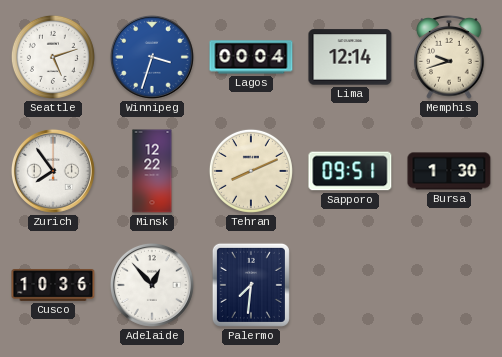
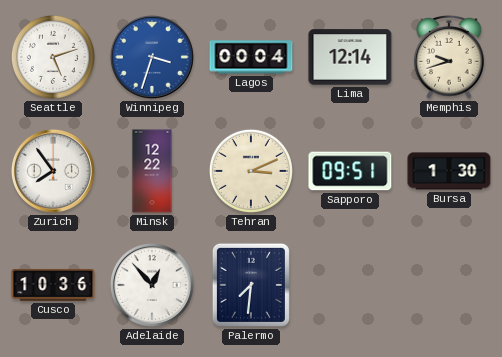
Tehran: 8:11 -> 3:11
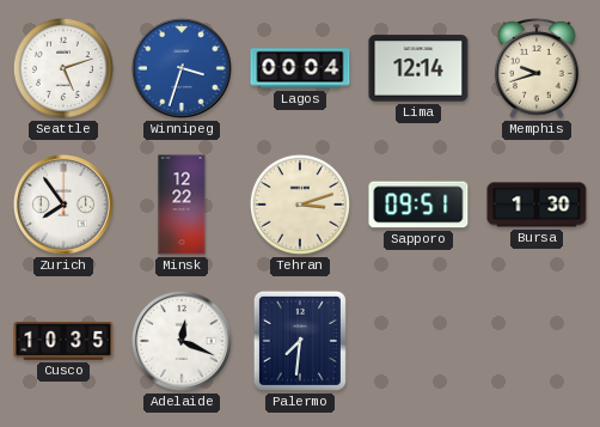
Tehran: 3:11 -> 3:12
Cusco: 10:36 -> 10:35
Adelaide: 12:53 -> 12:19
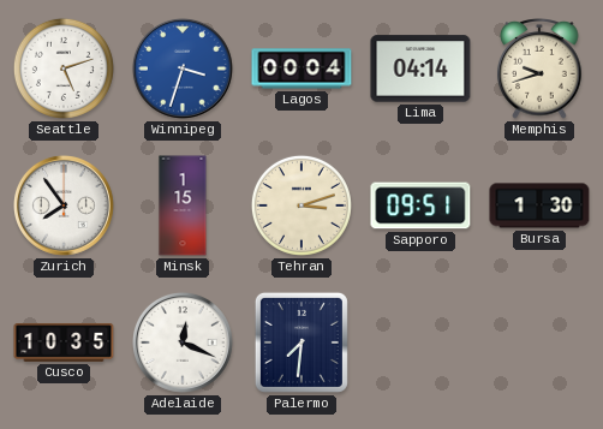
Lima: 12:14 -> 04:14
Minsk: 12:22 -> 1:15
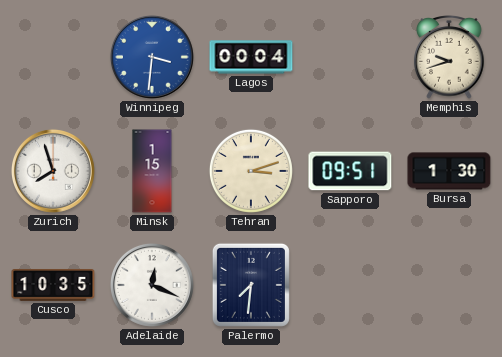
Seattle: 5:12 -> none
Winnipeg: 3:33 -> 3:31
Lima: 04:14 -> none
Zurich: 7:54 -> 7:57
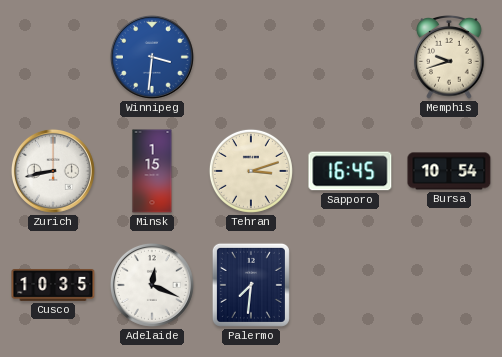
Lagos: 00:04 -> none
Zurich: 7:57 -> 8:43
Sapporo: 09:51 -> 16:45
Bursa: 1:30 -> 10:54
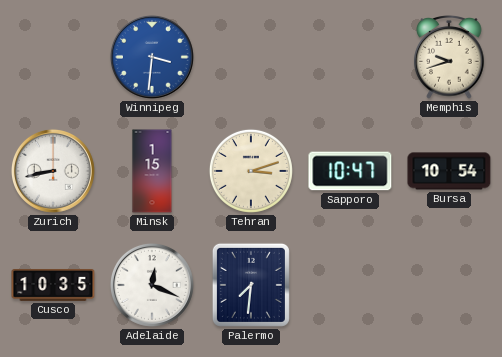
Sapporo: 16:45 -> 10:47
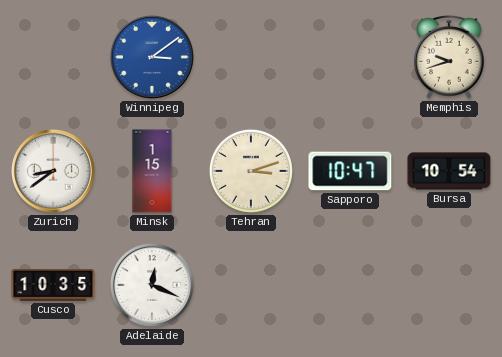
Winnipeg: 3:31 -> 3:09
Zurich: 8:43 -> 8:39
Palermo: 7:31 -> none
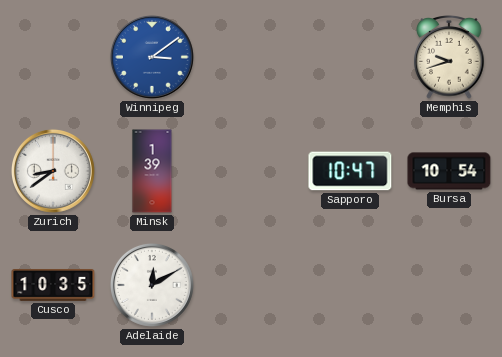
Minsk: 1:15 -> 1:39
Tehran: 3:12 -> none
Adelaide: 12:19 -> 12:10
